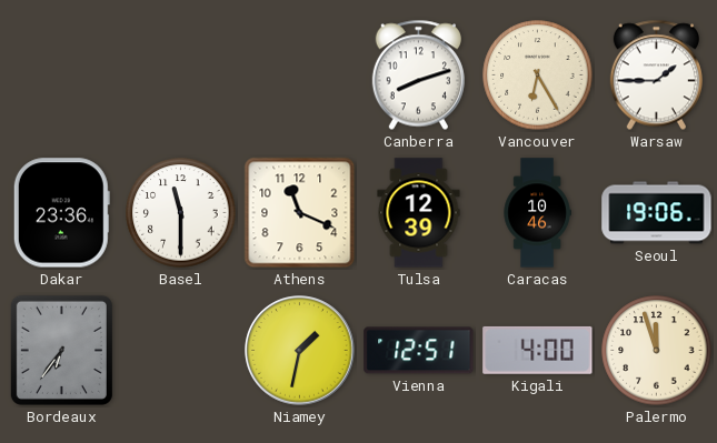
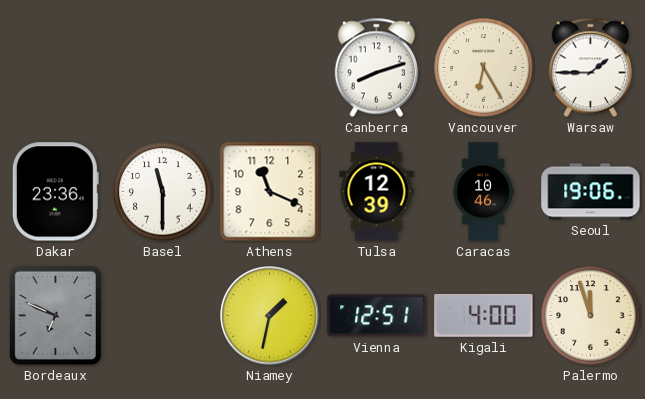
Bordeaux: 6:36 -> 6:49
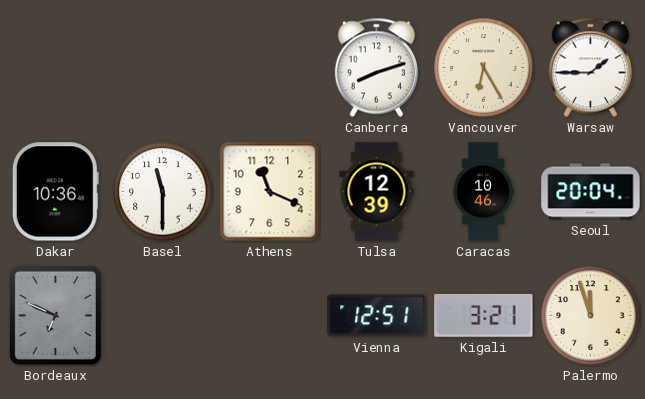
Dakar: 23:36 -> 10:36
Seoul: 19:06 -> 20:04
Niamey: 1:32 -> none
Kigali: 4:00 -> 3:21
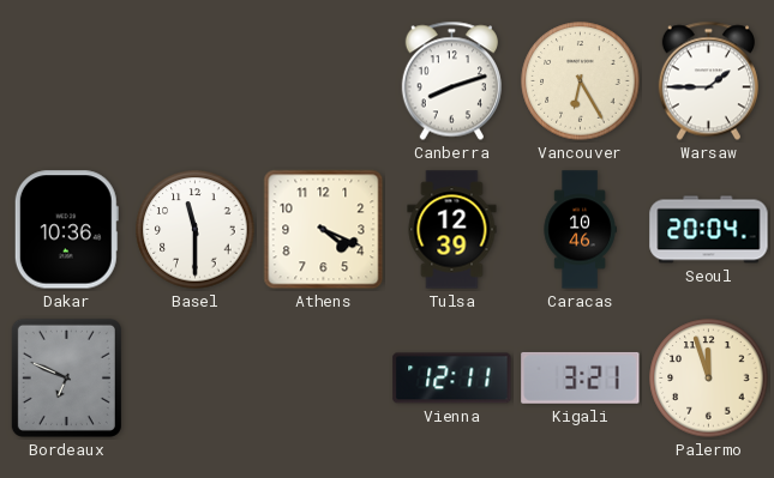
Athens: 11:19 -> 4:19
Vienna: 12:51 -> 12:11
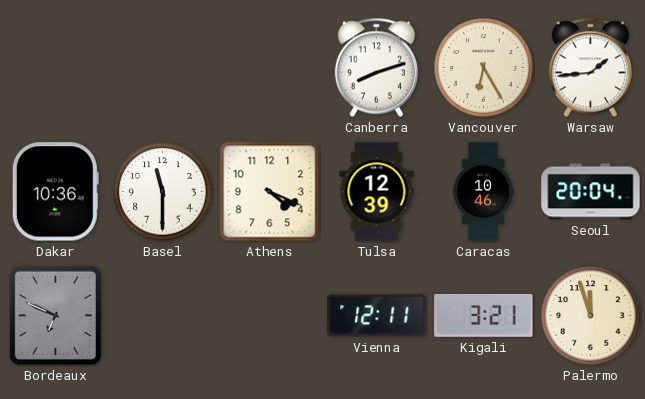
Warsaw: 1:45 -> 1:44
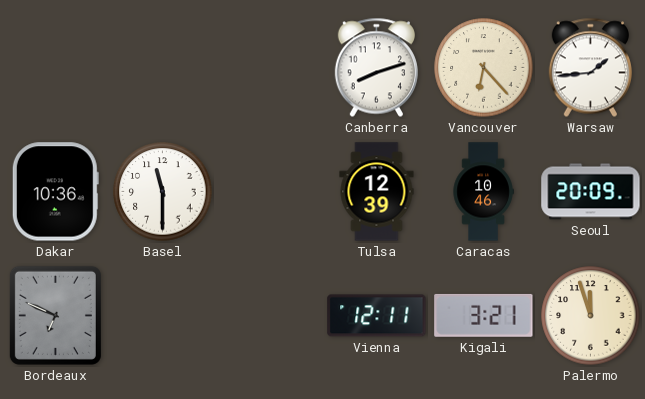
Vancouver: 6:25 -> 6:23
Athens: 4:19 -> none
Seoul: 20:04 -> 20:09
